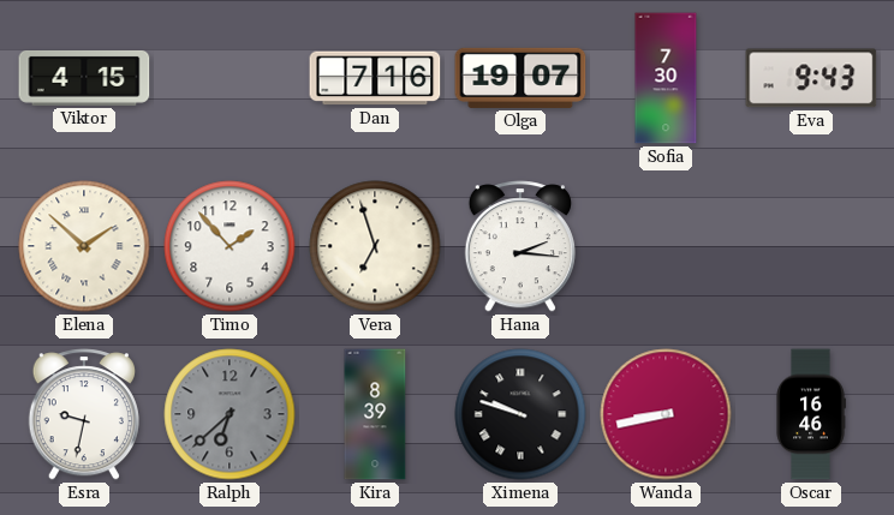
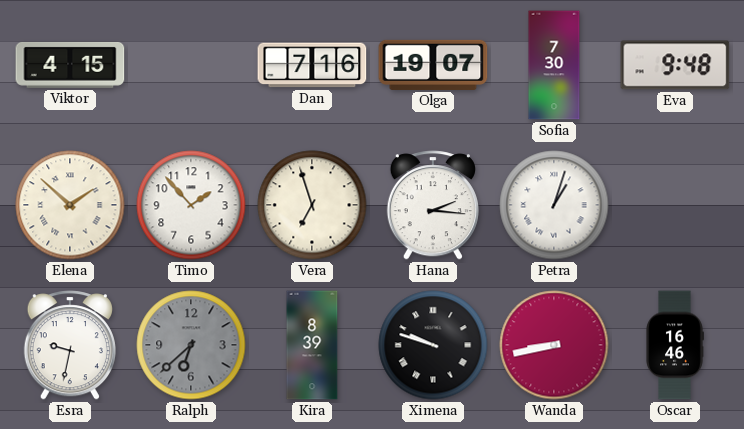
Eva: 9:43 -> 9:48
Petra: none -> 1:03
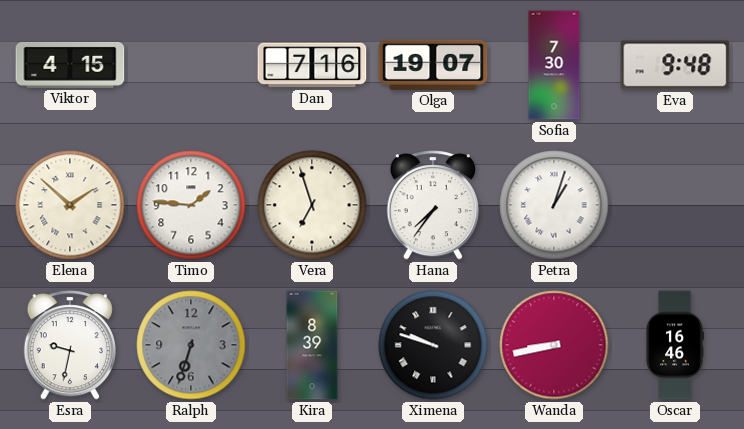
Timo: 1:53 -> 1:46
Hana: 2:16 -> 7:36
Ralph: 6:38 -> 6:33
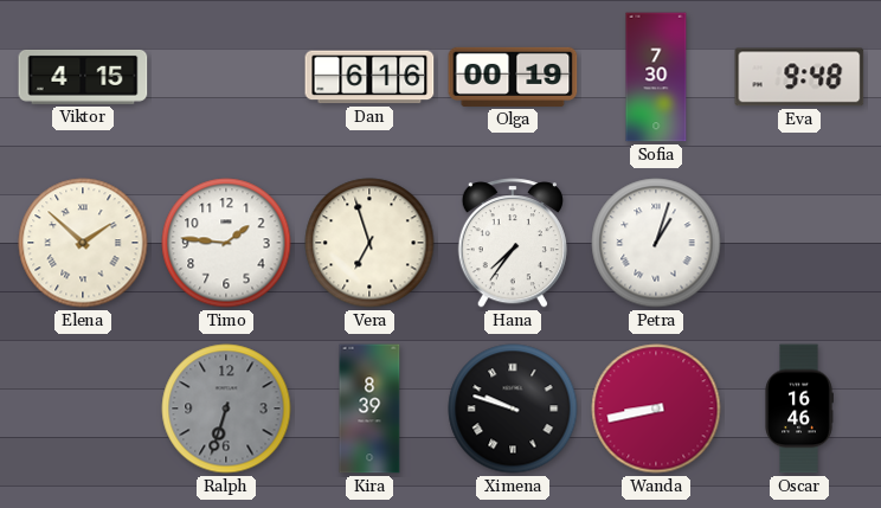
Dan: 7:16 -> 6:16
Olga: 19:07 -> 00:19
Esra: 9:32 -> none
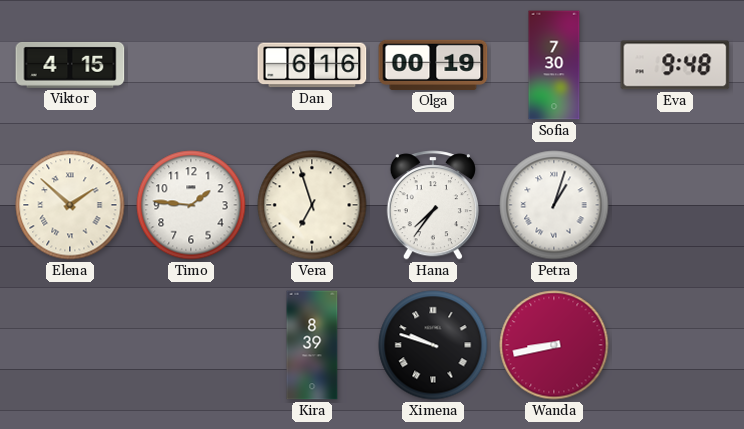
Ralph: 6:33 -> none
Oscar: 16:46 -> none
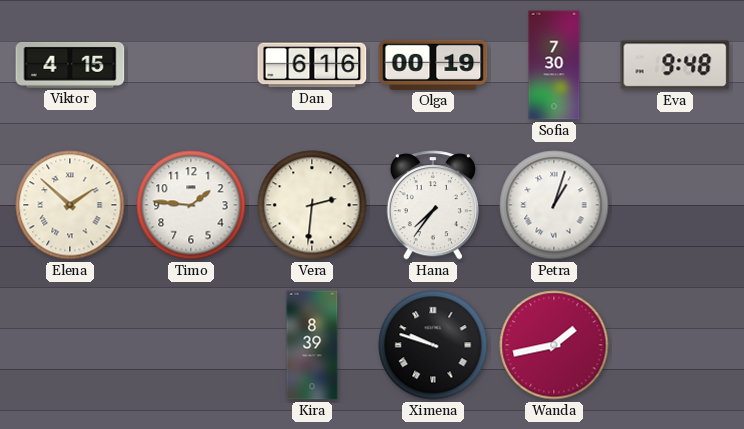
Vera: 6:57 -> 2:31
Wanda: 8:43 -> 1:43
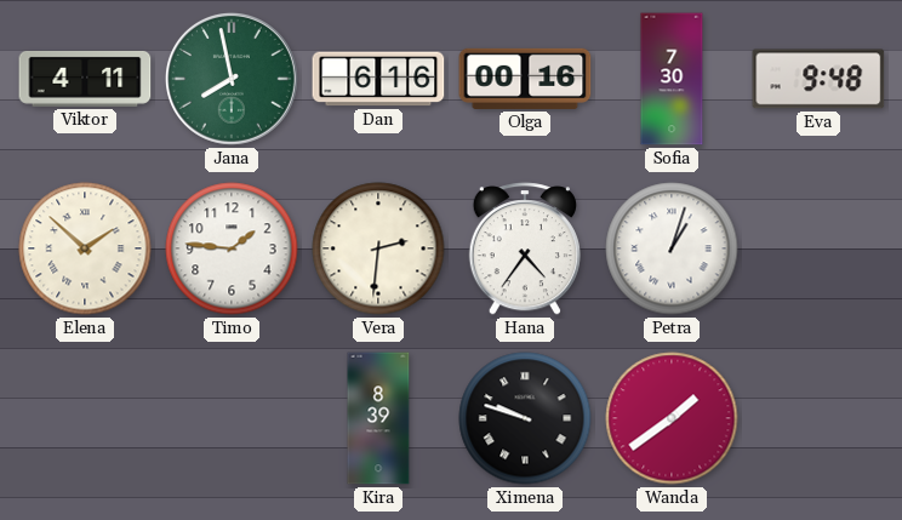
Viktor: 4:15 -> 4:11
Jana: none -> 7:58
Olga: 00:19 -> 00:16
Hana: 7:36 -> 4:36
Wanda: 1:43 -> 1:39
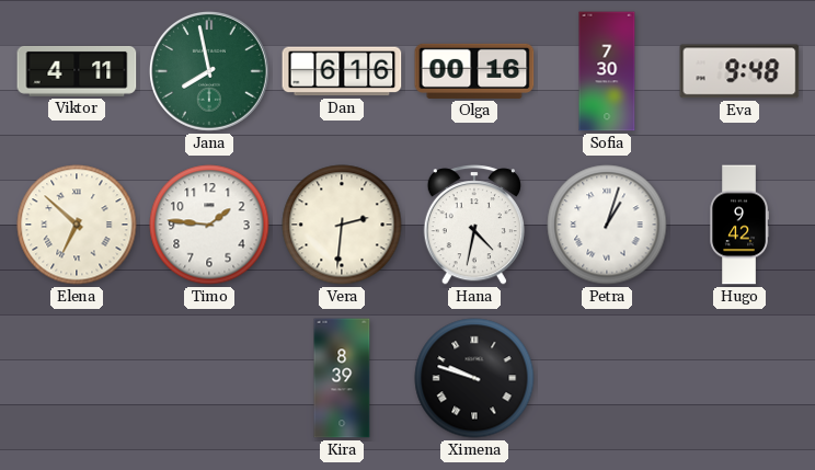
Elena: 1:52 -> 6:52
Hana: 4:36 -> 4:32
Hugo: none -> 9:42
Wanda: 1:39 -> none
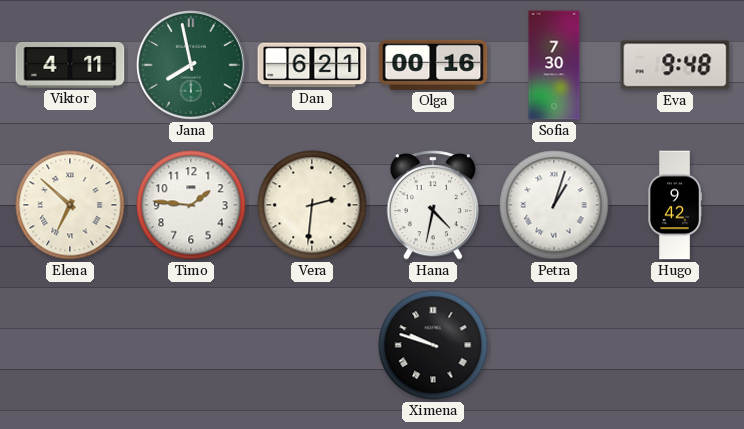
Dan: 6:16 -> 6:21
Kira: 8:39 -> none
